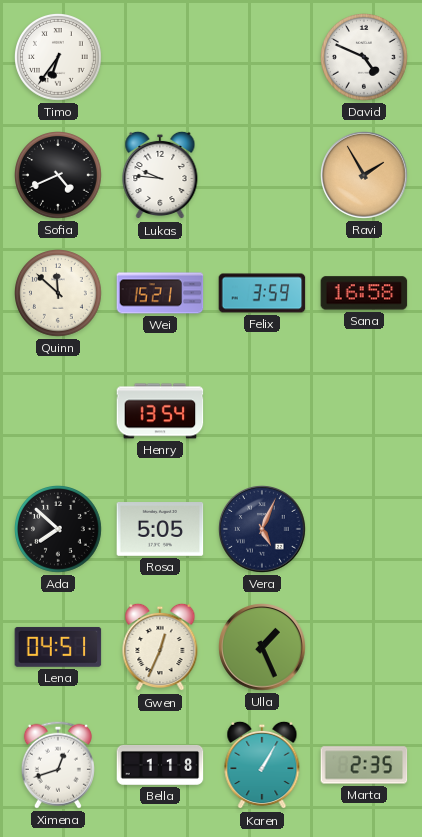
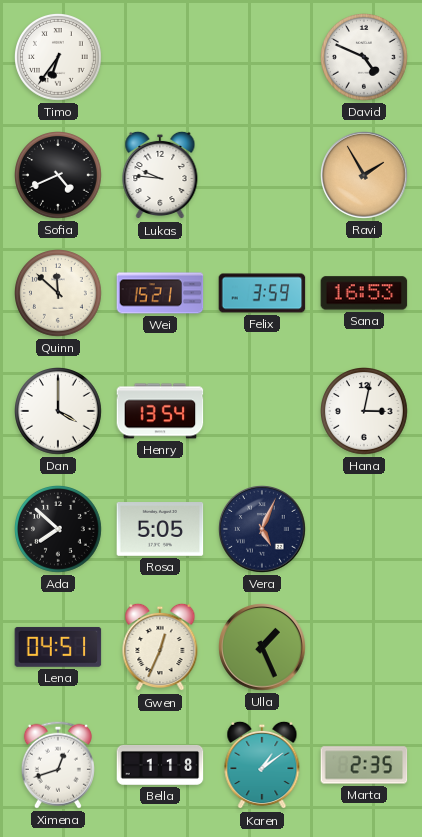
Sana: 16:58 -> 16:53
Dan: none -> 4:00
Hana: none -> 3:02
Karen: 1:05 -> 1:09
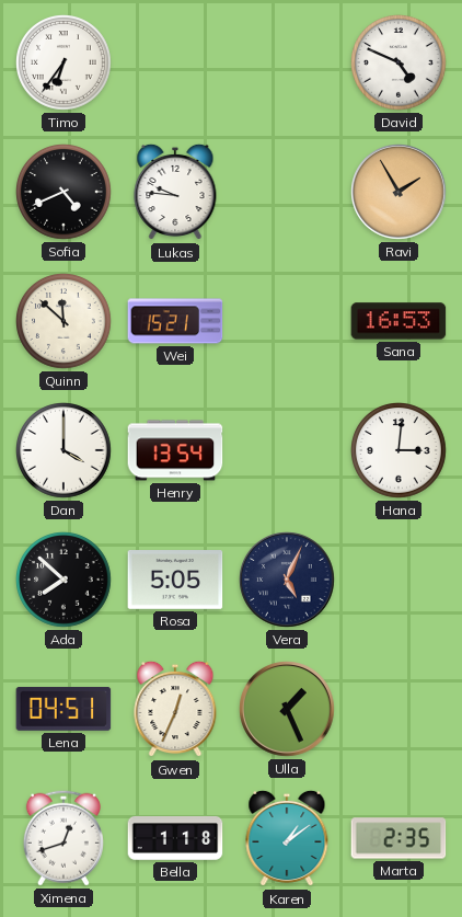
Felix: 3:59 -> none
Hana: 3:02 -> 3:01
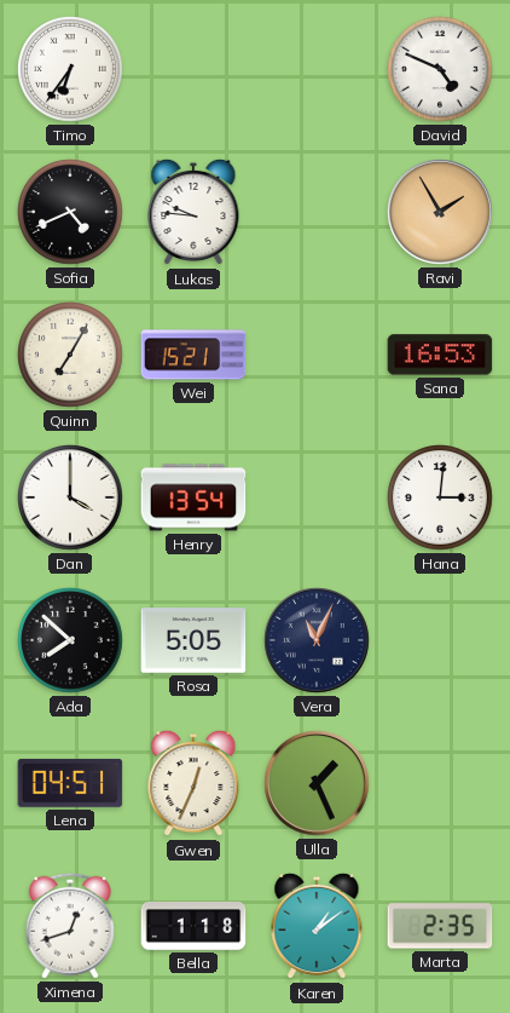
Quinn: 11:52 -> 7:05
Vera: 5:04 -> 11:04
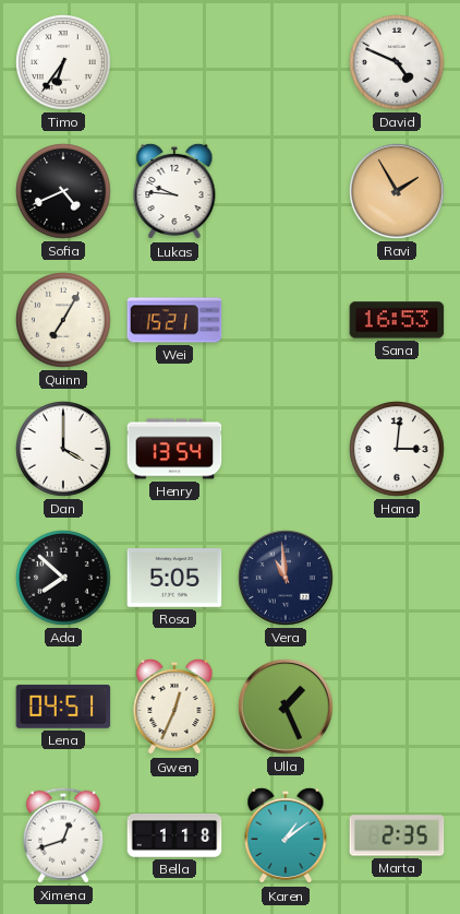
Vera: 11:04 -> 10:59
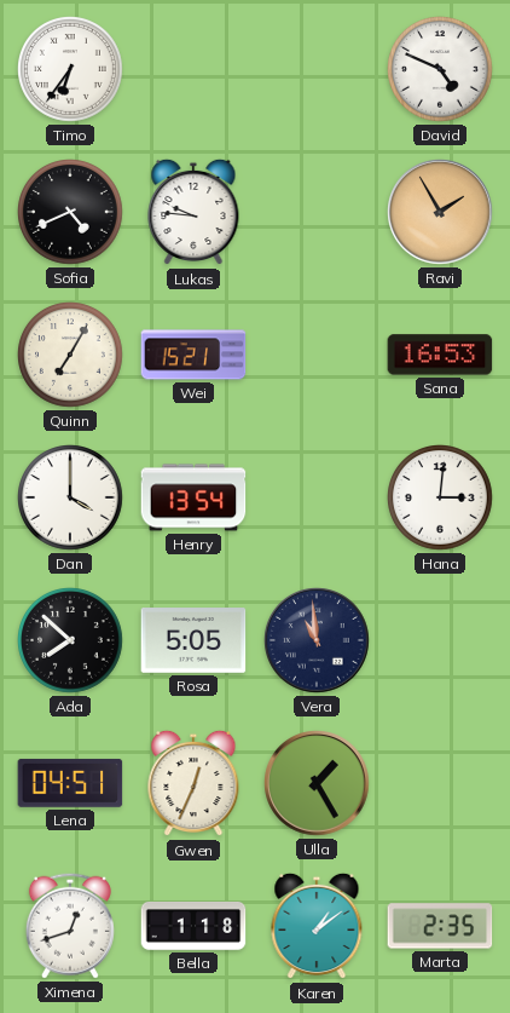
Ulla: 1:26 -> 1:25
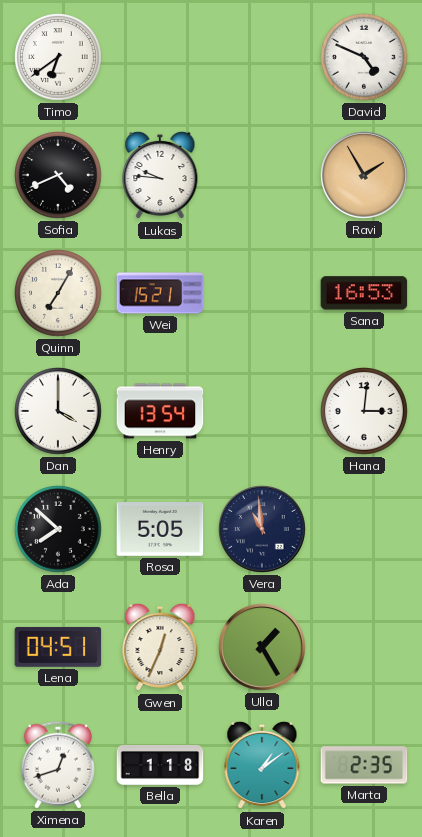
Timo: 6:36 -> 6:39
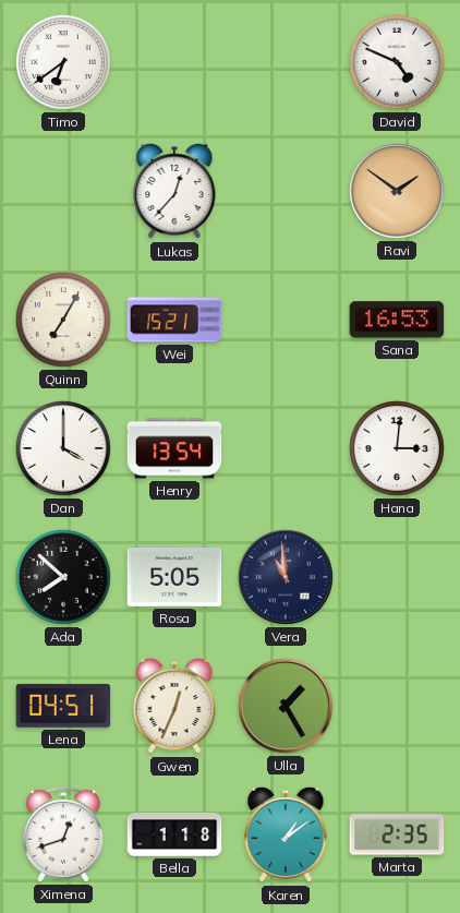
Sofia: 4:41 -> none
Lukas: 9:46 -> 12:37
Ravi: 1:55 -> 1:51
